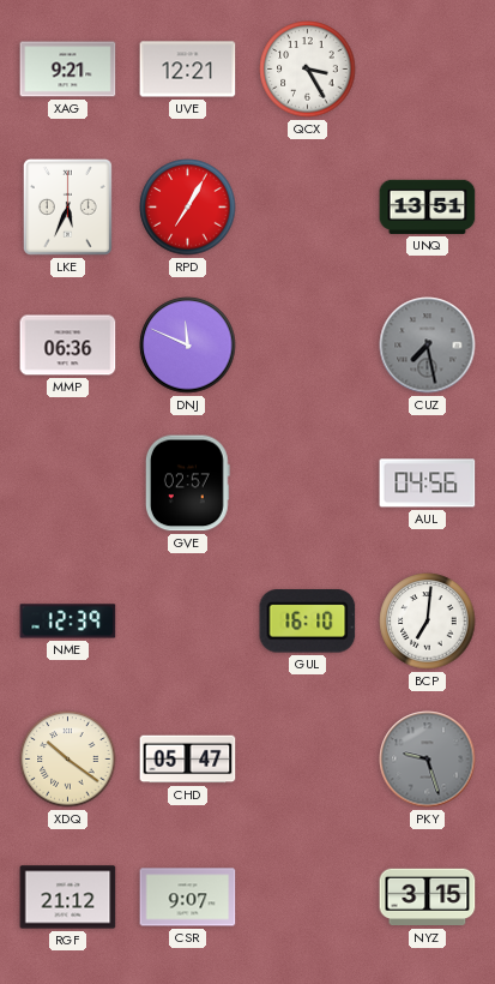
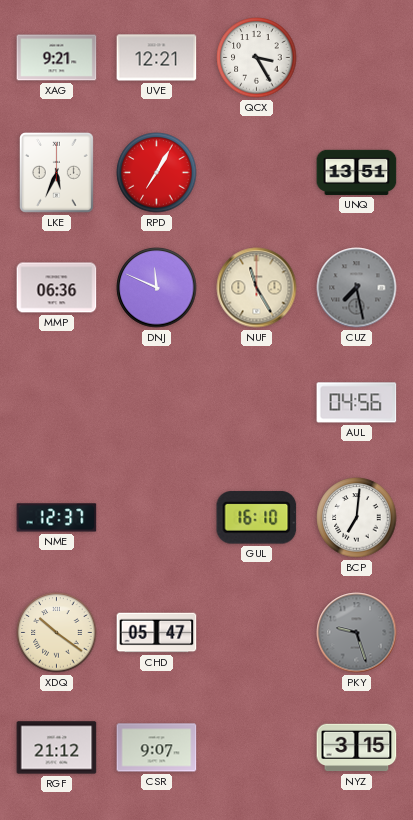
NUF: none -> 11:25
GVE: 02:57 -> none
NME: 12:39 -> 12:37
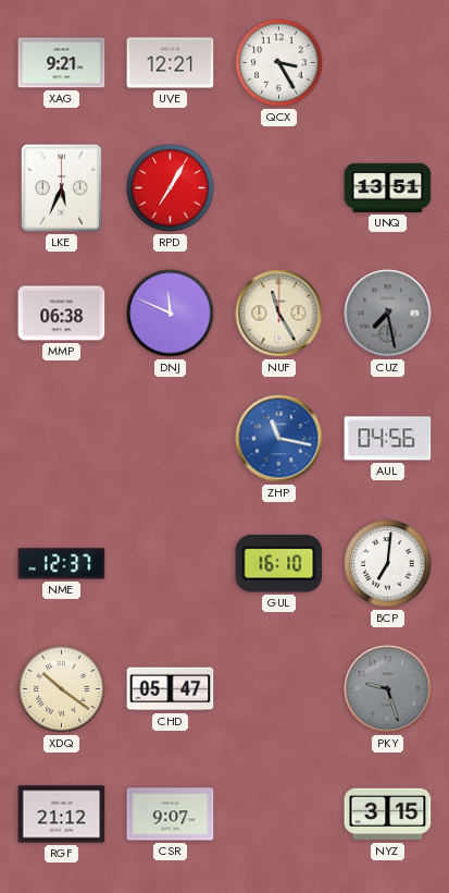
MMP: 06:36 -> 06:38
ZHP: none -> 11:17
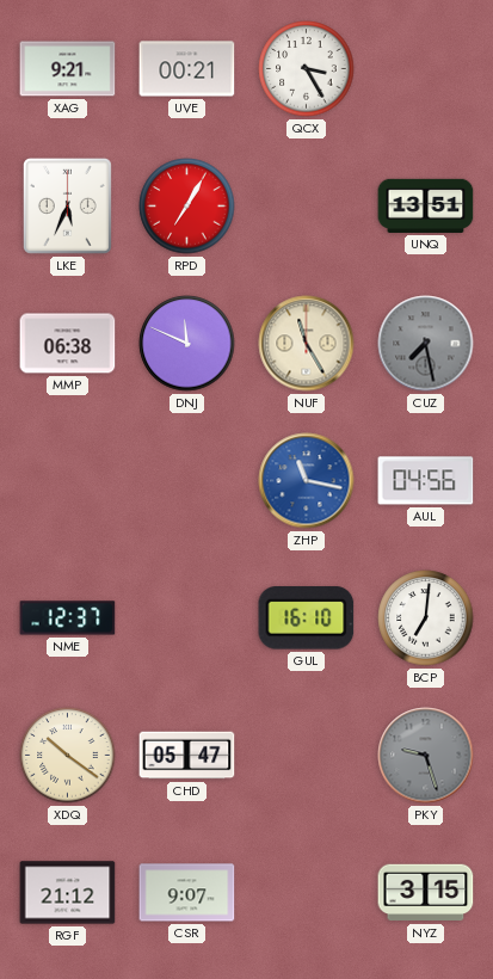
UVE: 12:21 -> 00:21
